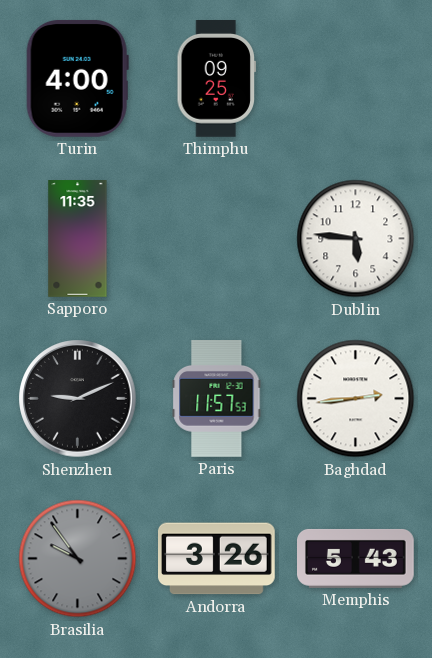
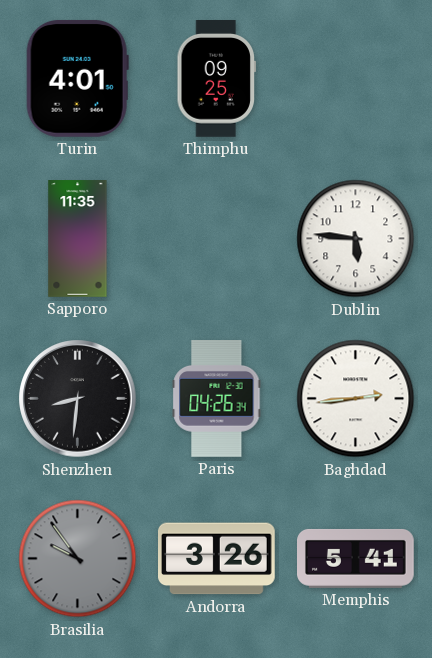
Turin: 4:00 -> 4:01
Shenzhen: 9:11 -> 8:31
Paris: 11:57 -> 04:26
Memphis: 5:43 -> 5:41
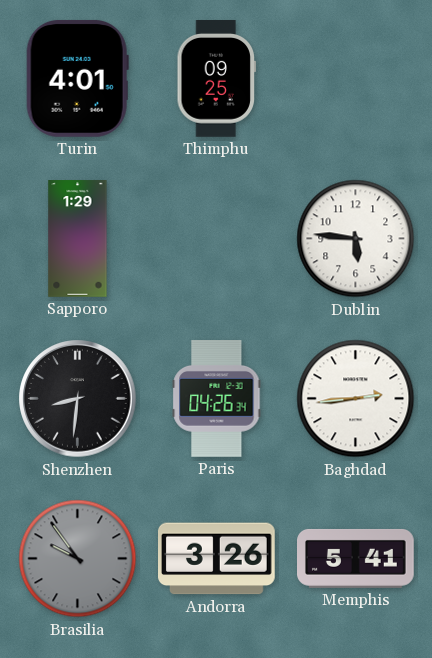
Sapporo: 11:35 -> 1:29
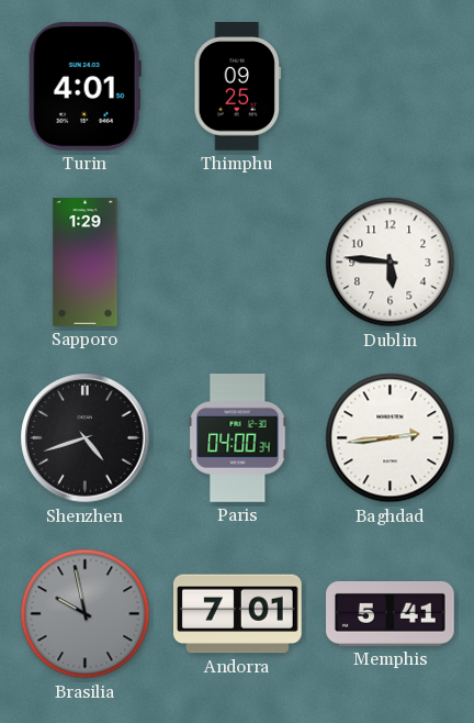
Shenzhen: 8:31 -> 4:42
Paris: 04:26 -> 04:00
Brasilia: 9:54 -> 9:58
Andorra: 3:26 -> 7:01
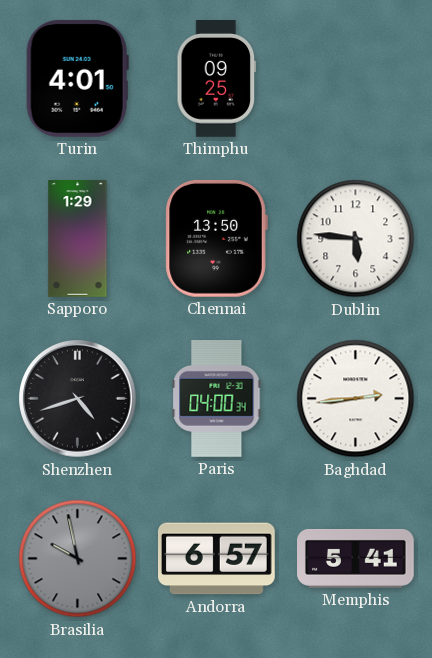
Chennai: none -> 13:50
Andorra: 7:01 -> 6:57
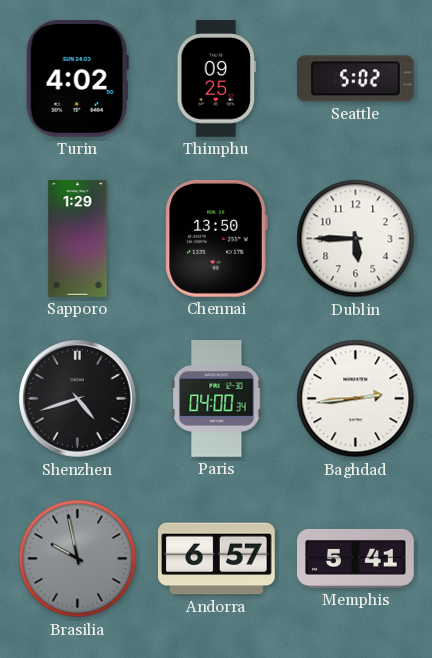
Turin: 4:01 -> 4:02
Seattle: none -> 5:02
Dublin: 5:46 -> 5:45
